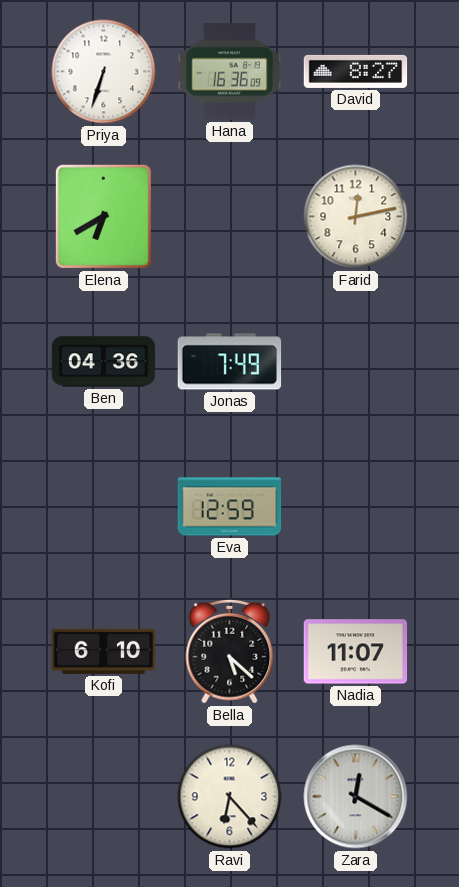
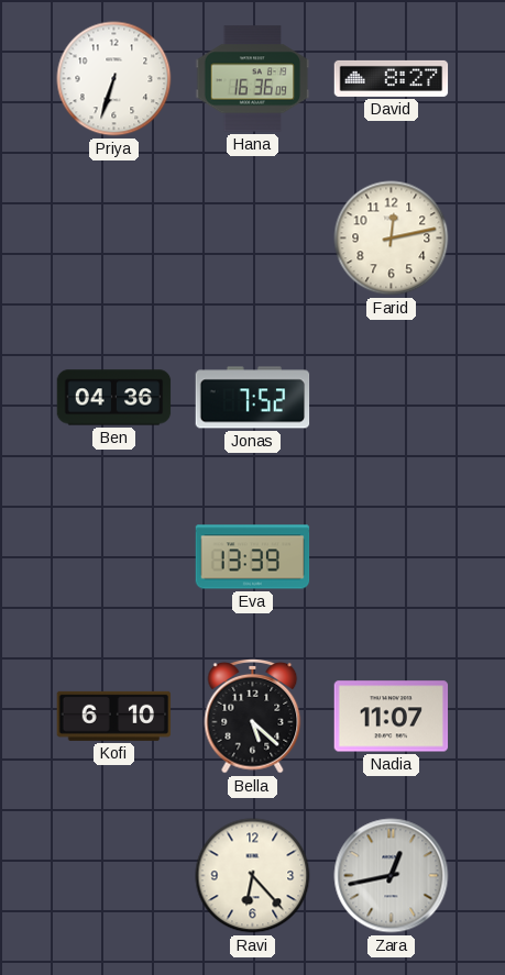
Elena: 6:40 -> none
Jonas: 7:49 -> 7:52
Eva: 12:59 -> 13:39
Zara: 12:20 -> 12:43
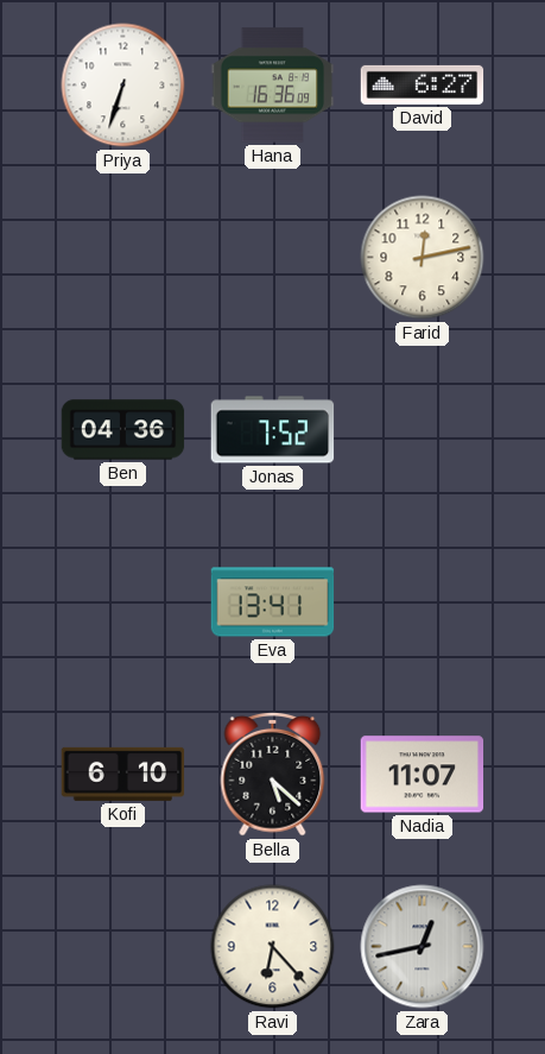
David: 8:27 -> 6:27
Eva: 13:39 -> 13:41
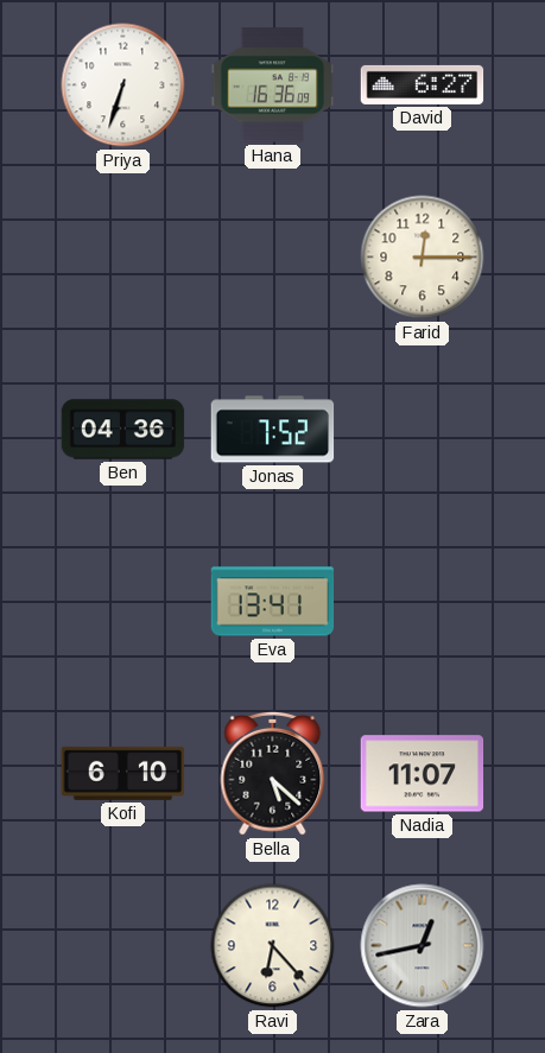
Farid: 12:13 -> 12:15
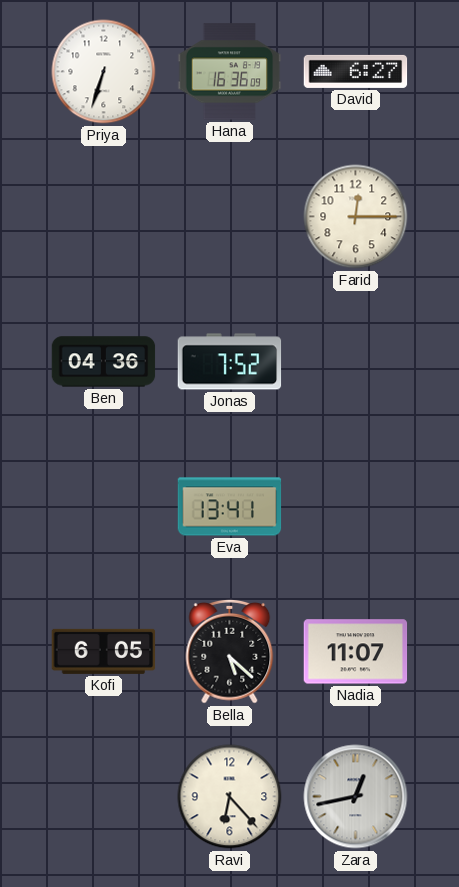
Kofi: 6:10 -> 6:05
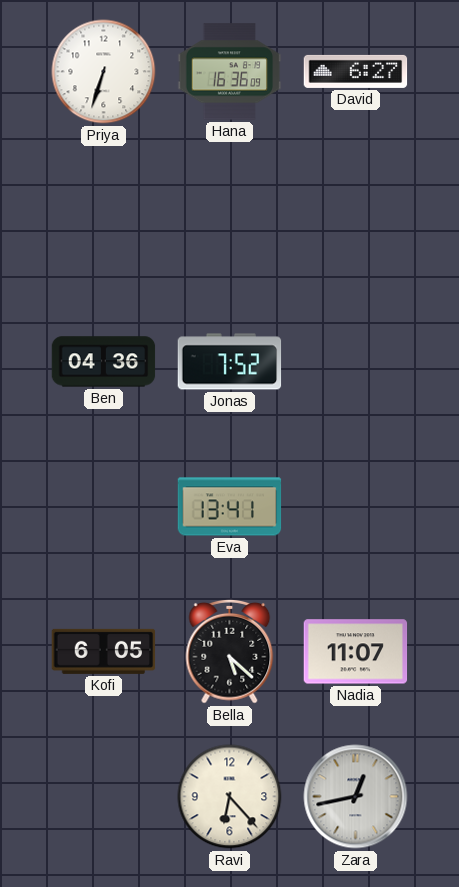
Farid: 12:15 -> none
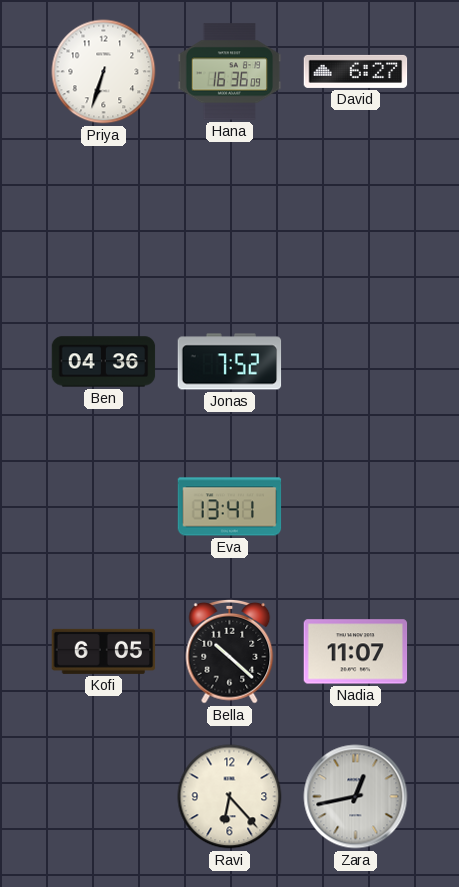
Bella: 5:22 -> 10:22
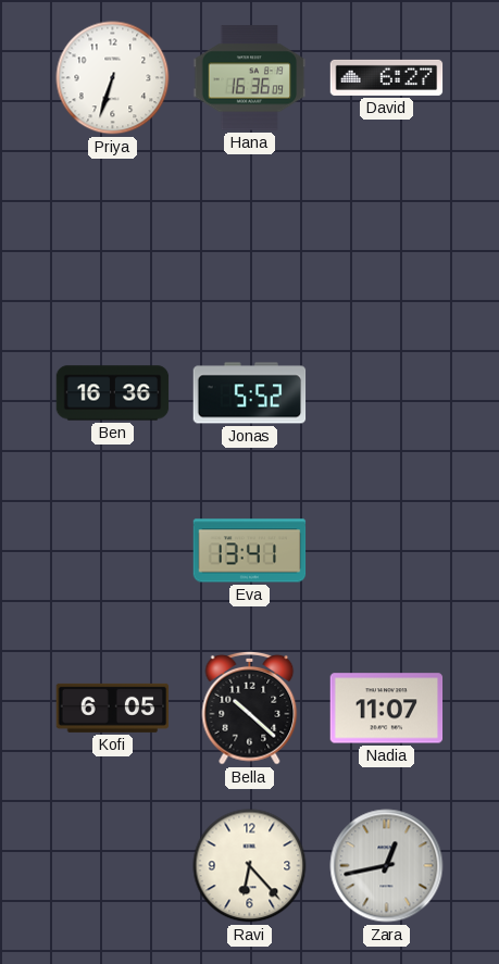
Ben: 04:36 -> 16:36
Jonas: 7:52 -> 5:52
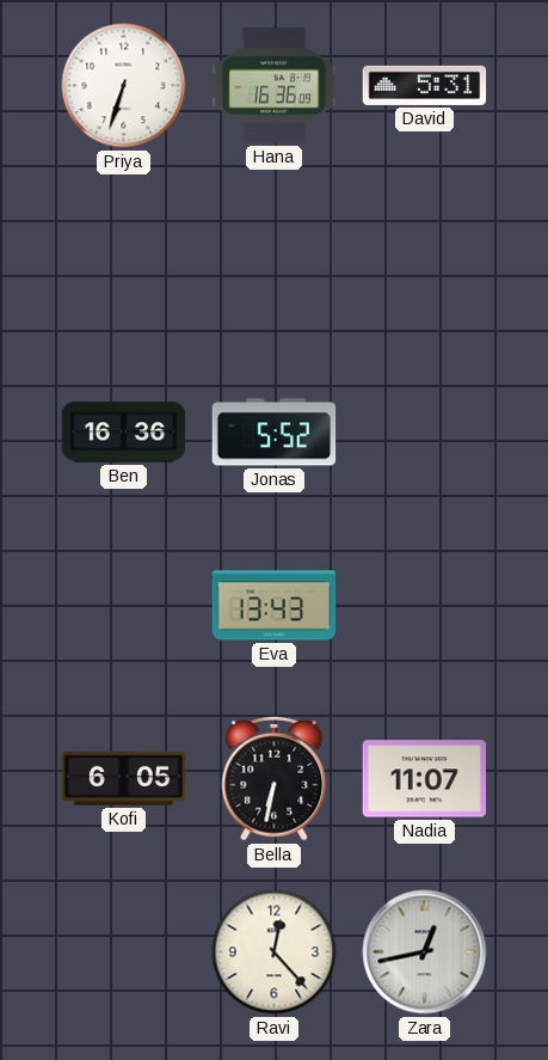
David: 6:27 -> 5:31
Eva: 13:41 -> 13:43
Bella: 10:22 -> 6:32
Ravi: 6:23 -> 12:23
